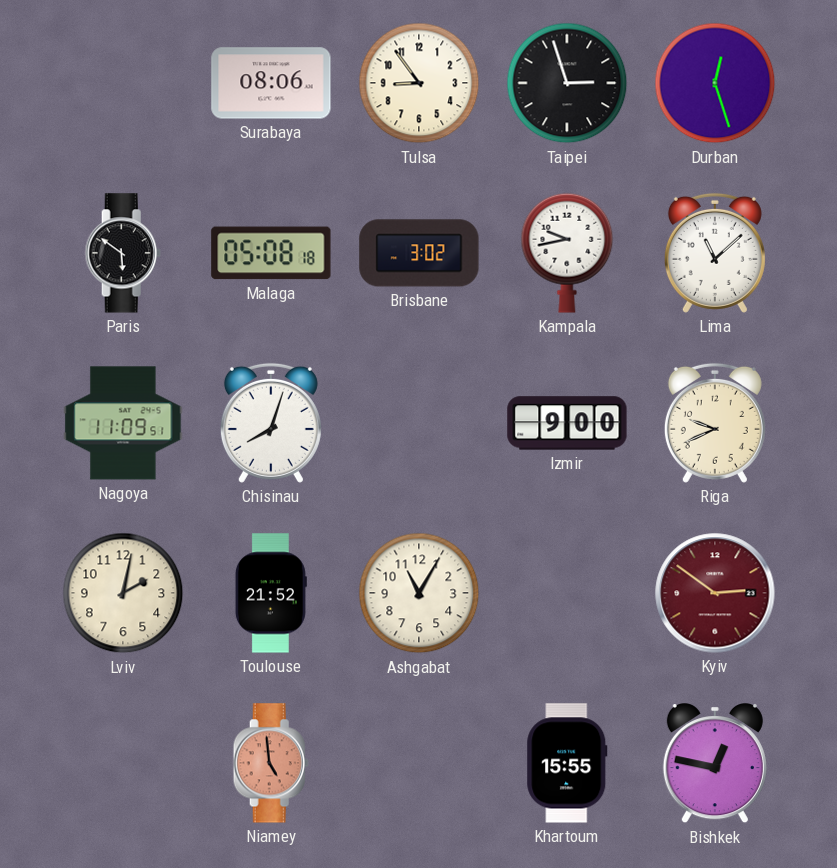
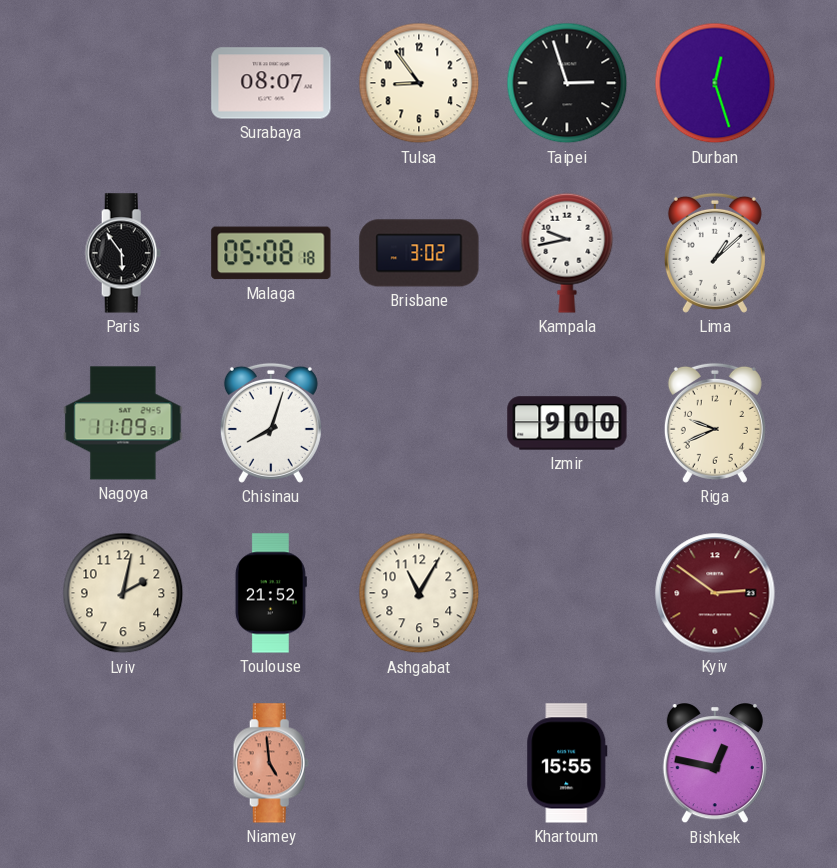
Surabaya: 08:06 -> 08:07
Paris: 5:51 -> 5:54
Lima: 11:08 -> 1:08
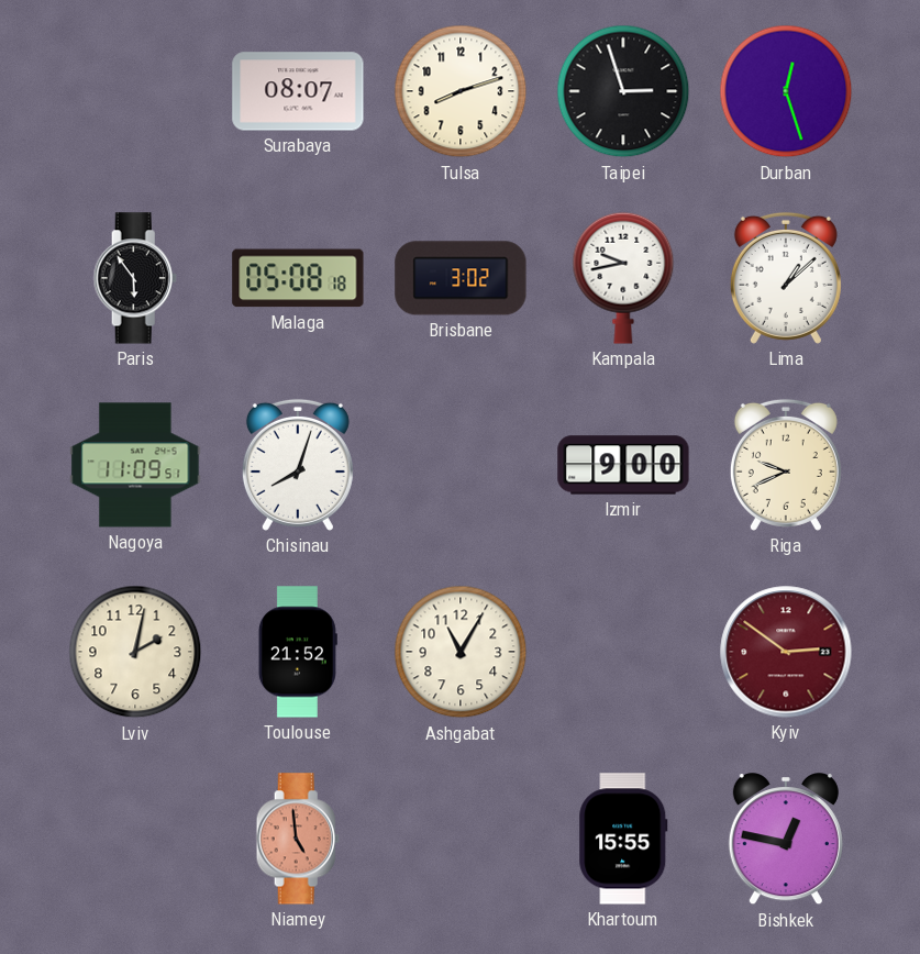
Tulsa: 8:54 -> 8:12
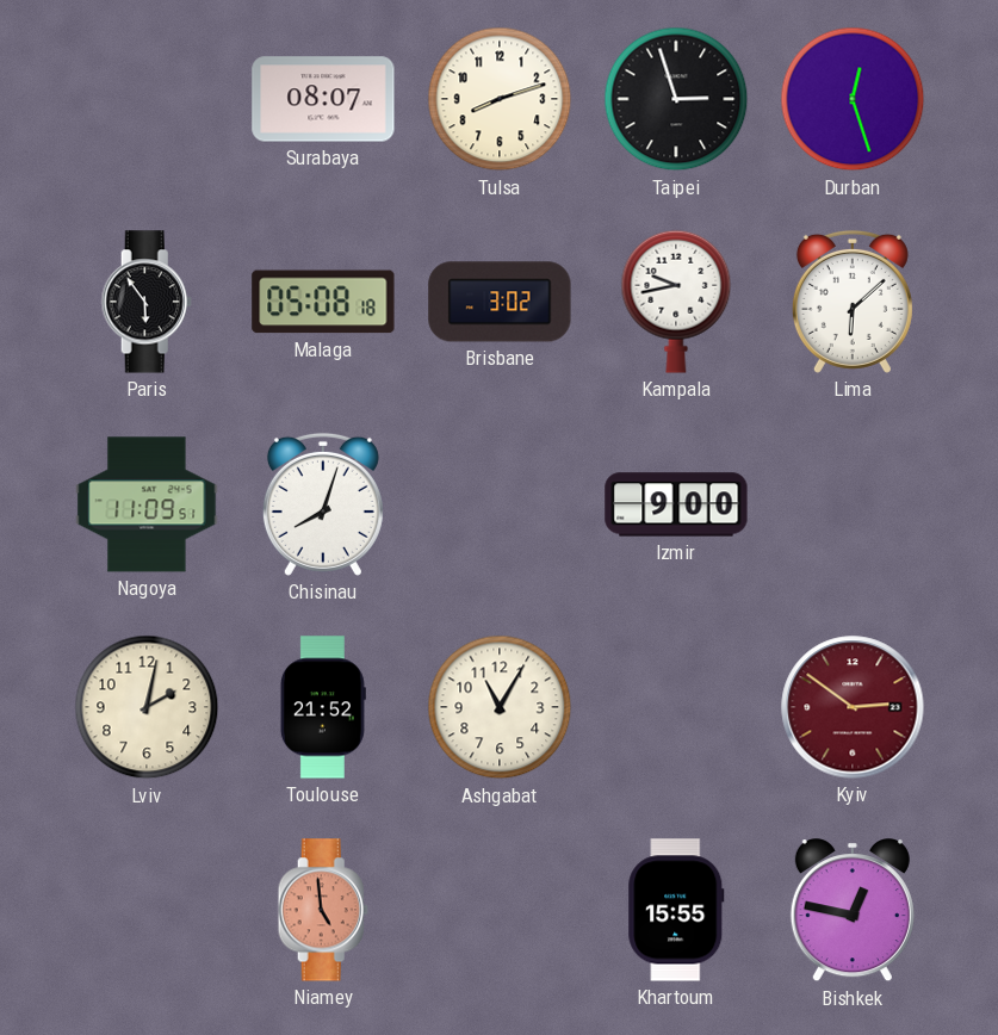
Lima: 1:08 -> 6:08
Riga: 9:41 -> none
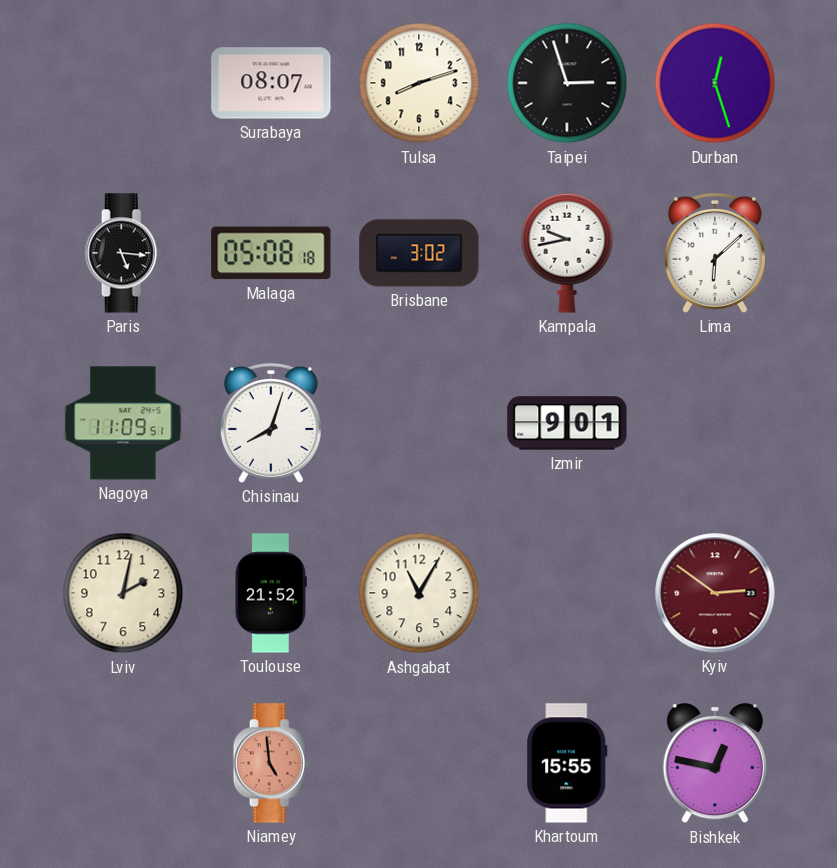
Paris: 5:54 -> 5:16
Izmir: 9:00 -> 9:01
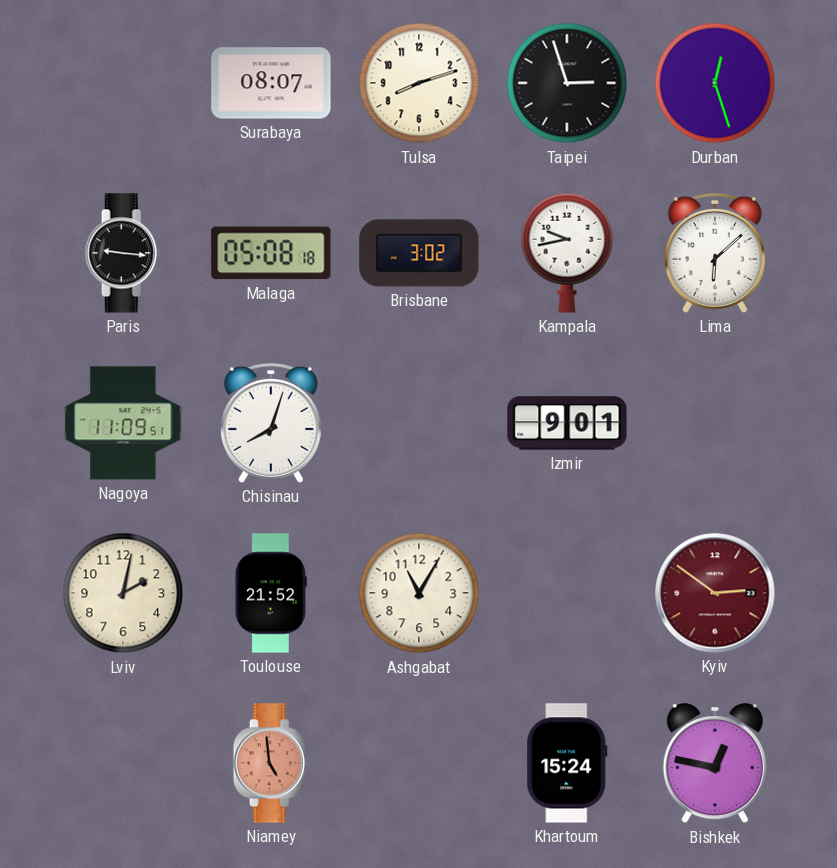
Paris: 5:16 -> 9:16
Khartoum: 15:55 -> 15:24
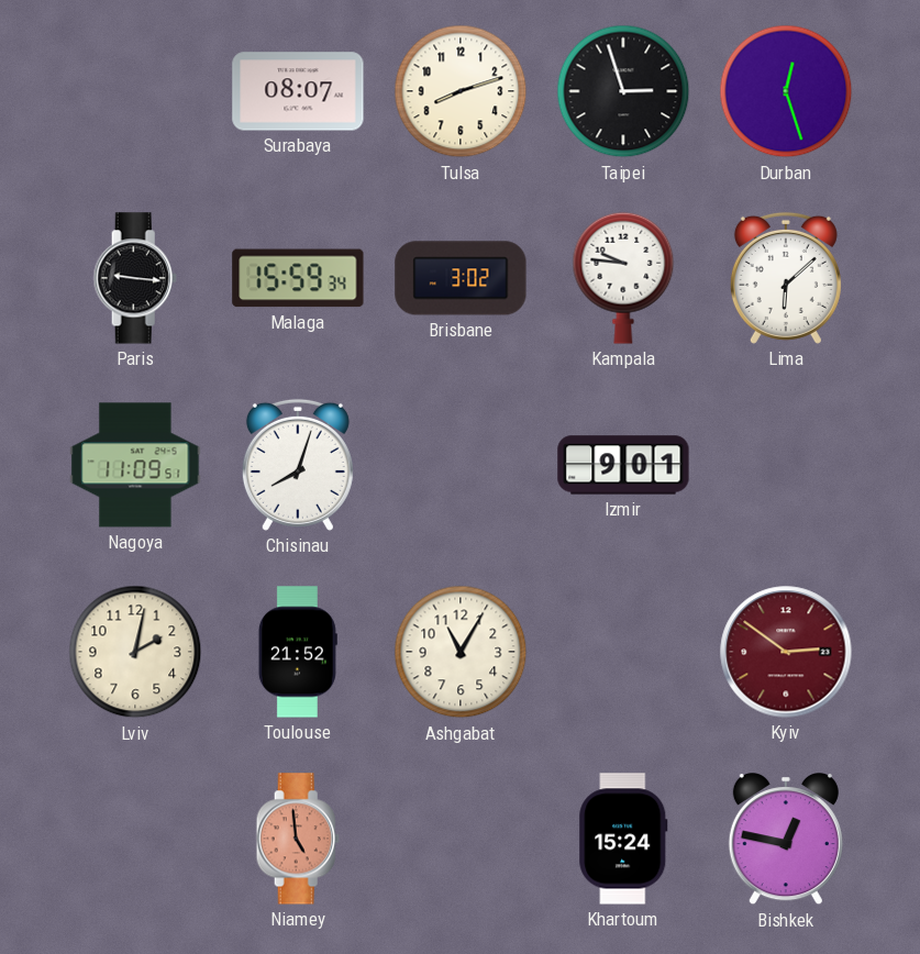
Malaga: 05:08 -> 15:59
Kampala: 9:43 -> 9:46
